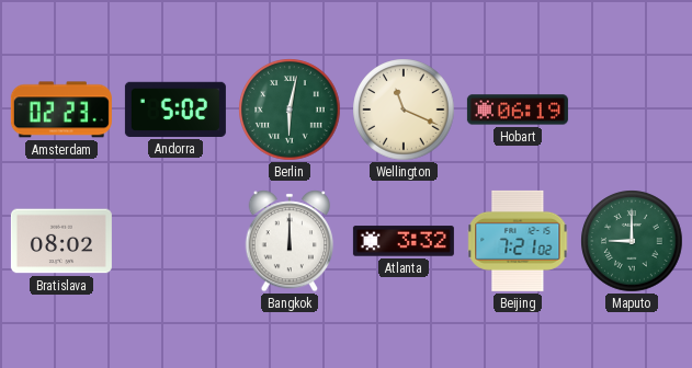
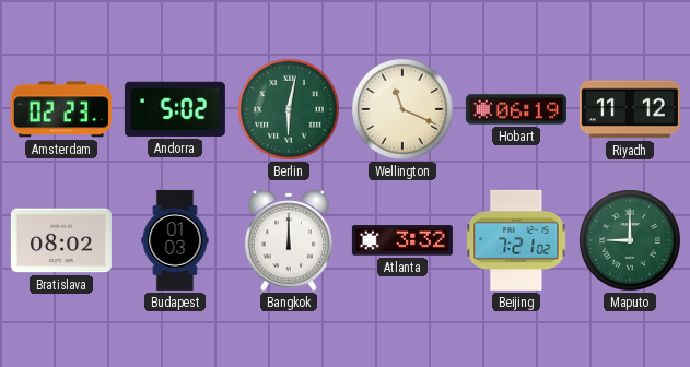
Riyadh: none -> 11:12
Budapest: none -> 01:03
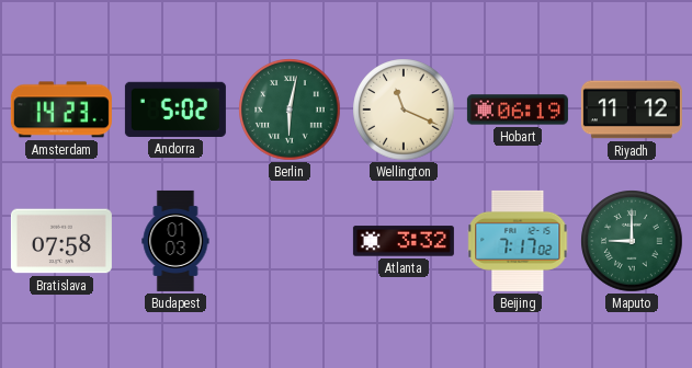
Amsterdam: 02:23 -> 14:23
Bratislava: 08:02 -> 07:58
Bangkok: 12:00 -> none
Beijing: 7:21 -> 7:17
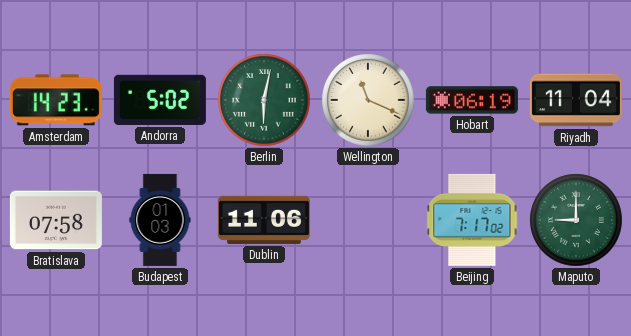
Riyadh: 11:12 -> 11:04
Dublin: none -> 11:06
Atlanta: 3:32 -> none
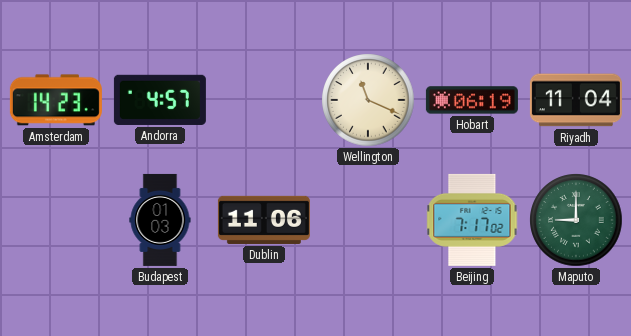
Andorra: 5:02 -> 4:57
Berlin: 6:02 -> none
Bratislava: 07:58 -> none
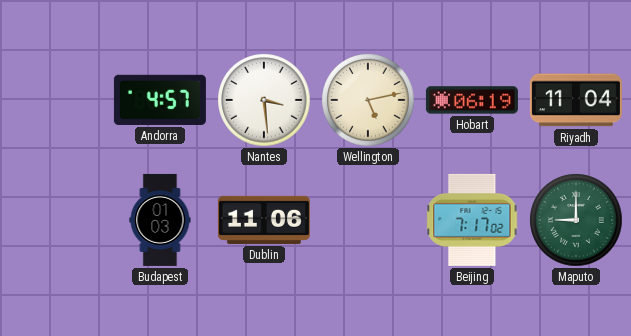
Amsterdam: 14:23 -> none
Nantes: none -> 3:29
Wellington: 11:19 -> 5:13
